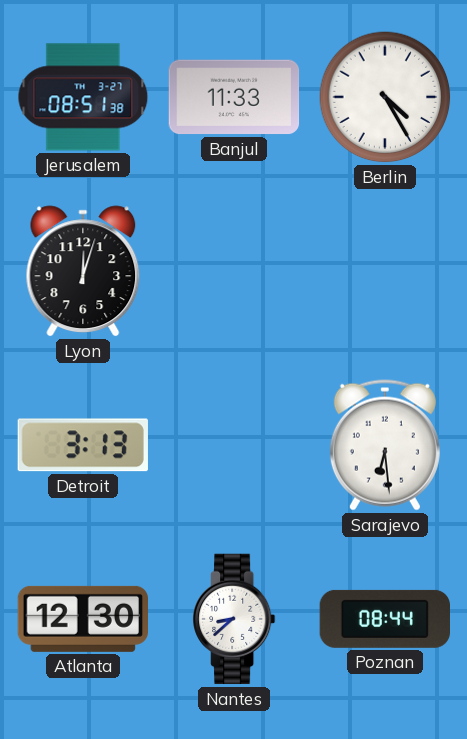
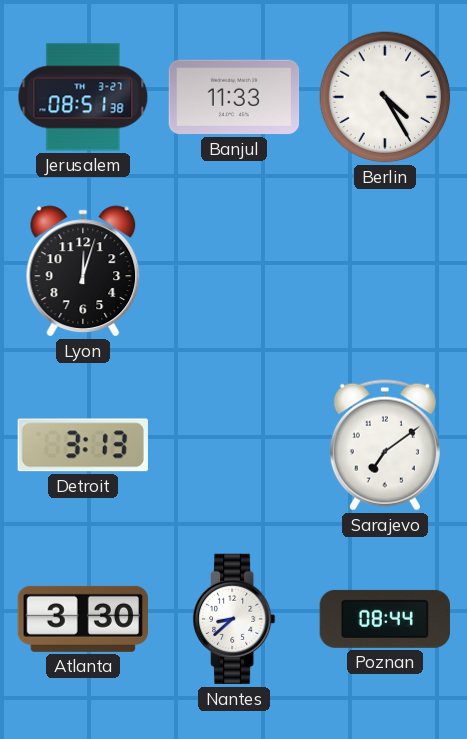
Sarajevo: 6:29 -> 7:09
Atlanta: 12:30 -> 3:30
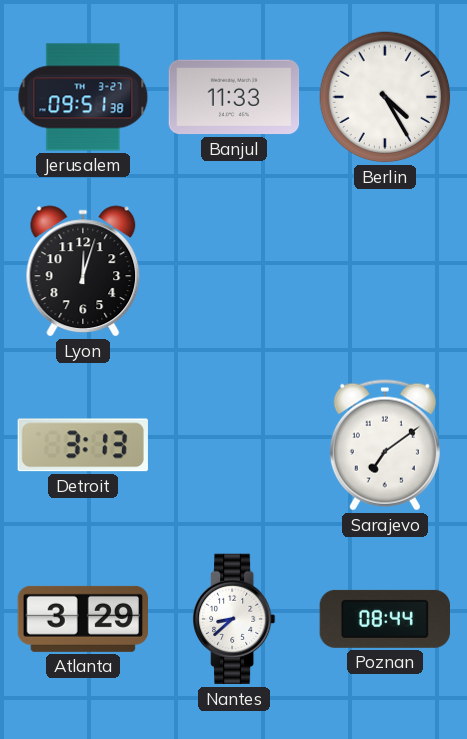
Jerusalem: 08:51 -> 09:51
Atlanta: 3:30 -> 3:29
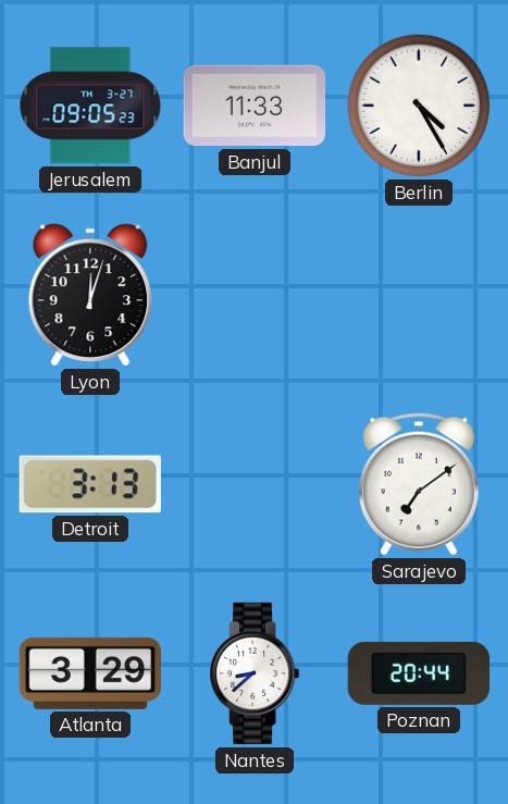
Jerusalem: 09:51 -> 09:05
Poznan: 08:44 -> 20:44
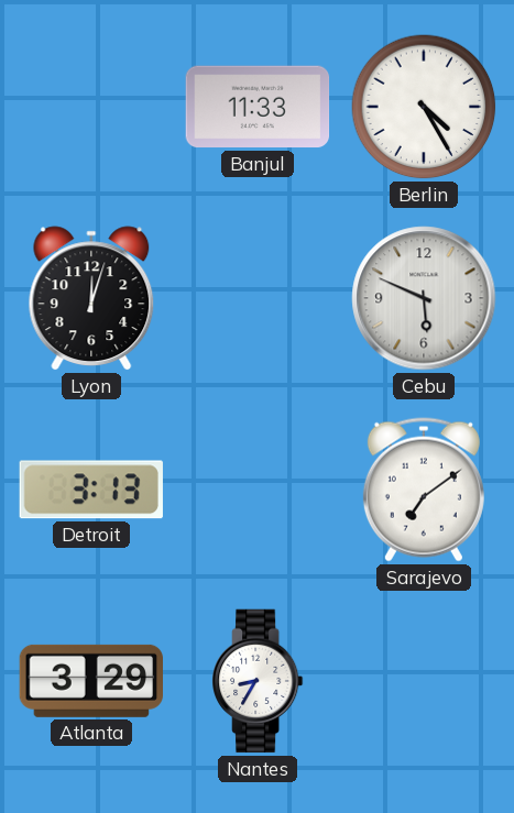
Jerusalem: 09:05 -> none
Cebu: none -> 5:49
Nantes: 8:38 -> 8:35
Poznan: 20:44 -> none
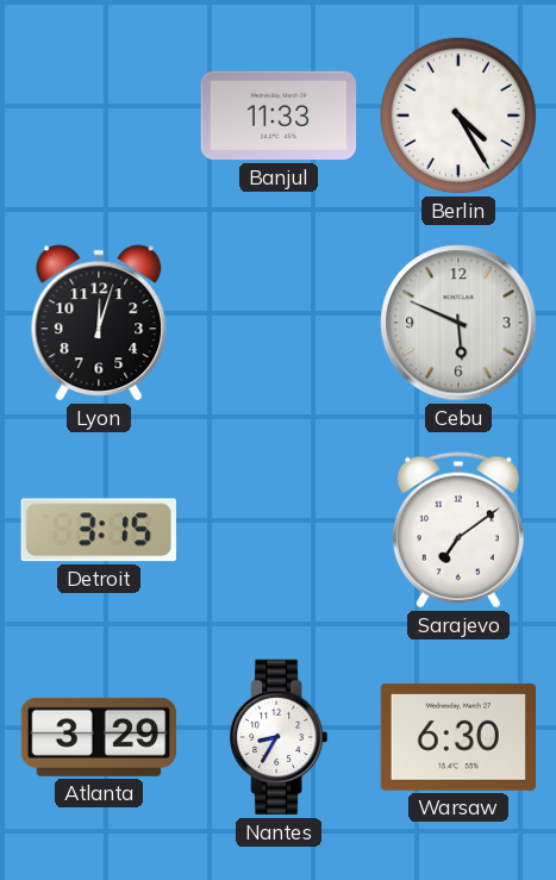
Detroit: 3:13 -> 3:15
Warsaw: none -> 6:30
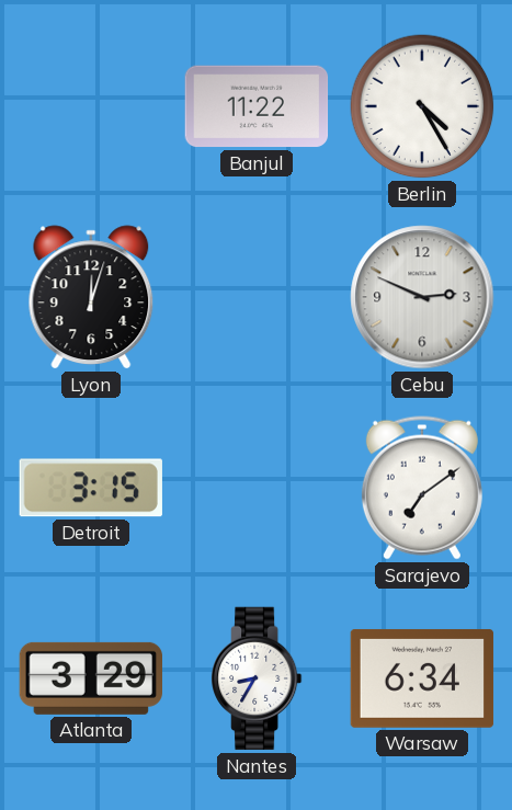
Banjul: 11:33 -> 11:22
Cebu: 5:49 -> 2:49
Warsaw: 6:30 -> 6:34
